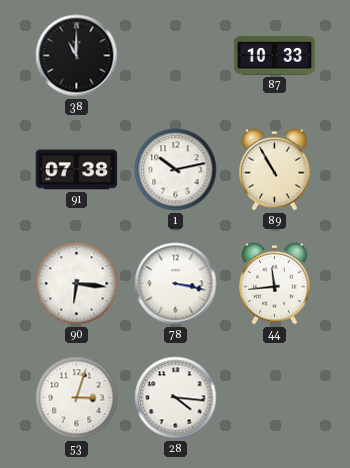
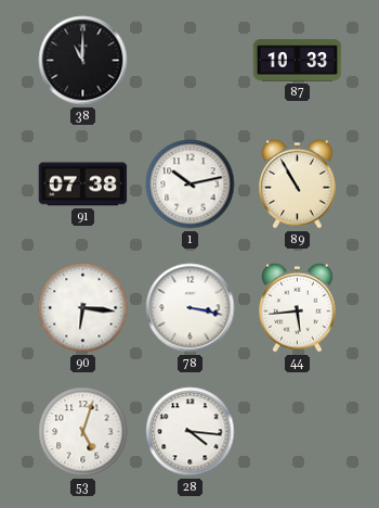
44: 11:44 -> 5:44
53: 3:03 -> 5:03
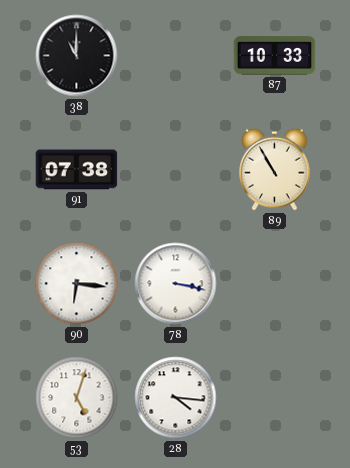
1: 10:13 -> none
44: 5:44 -> none
